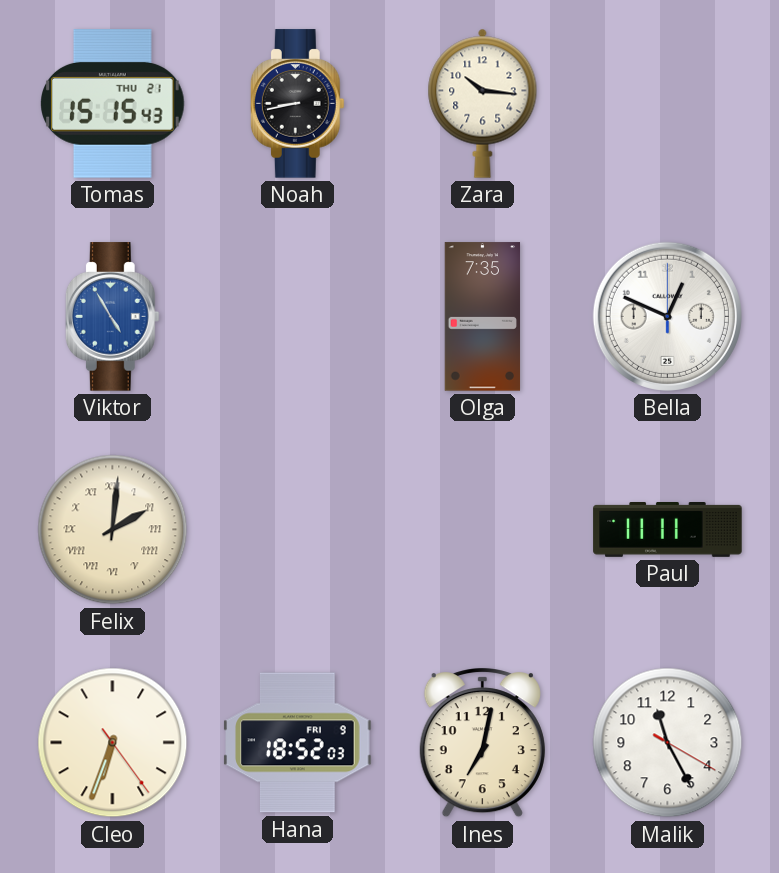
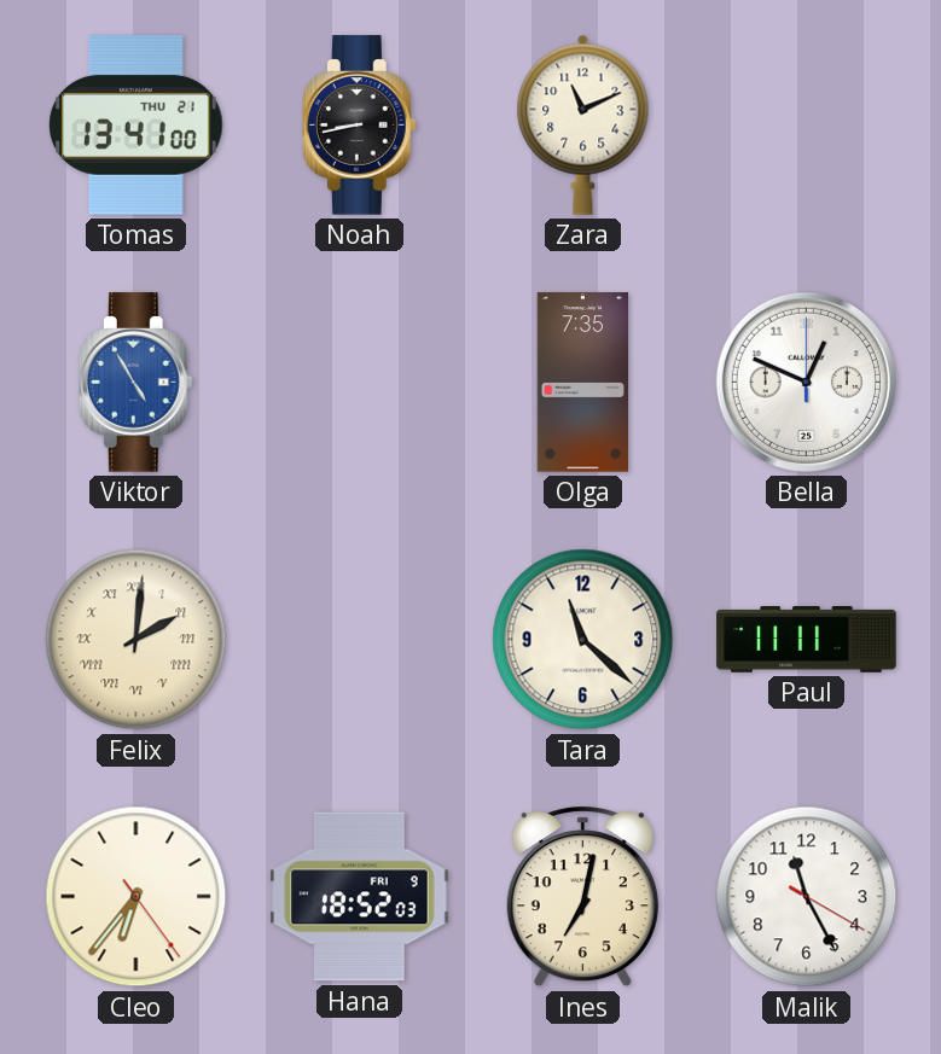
Tomas: 15:15 -> 13:41
Zara: 10:16 -> 11:11
Tara: none -> 11:22
Cleo: 6:33 -> 6:36
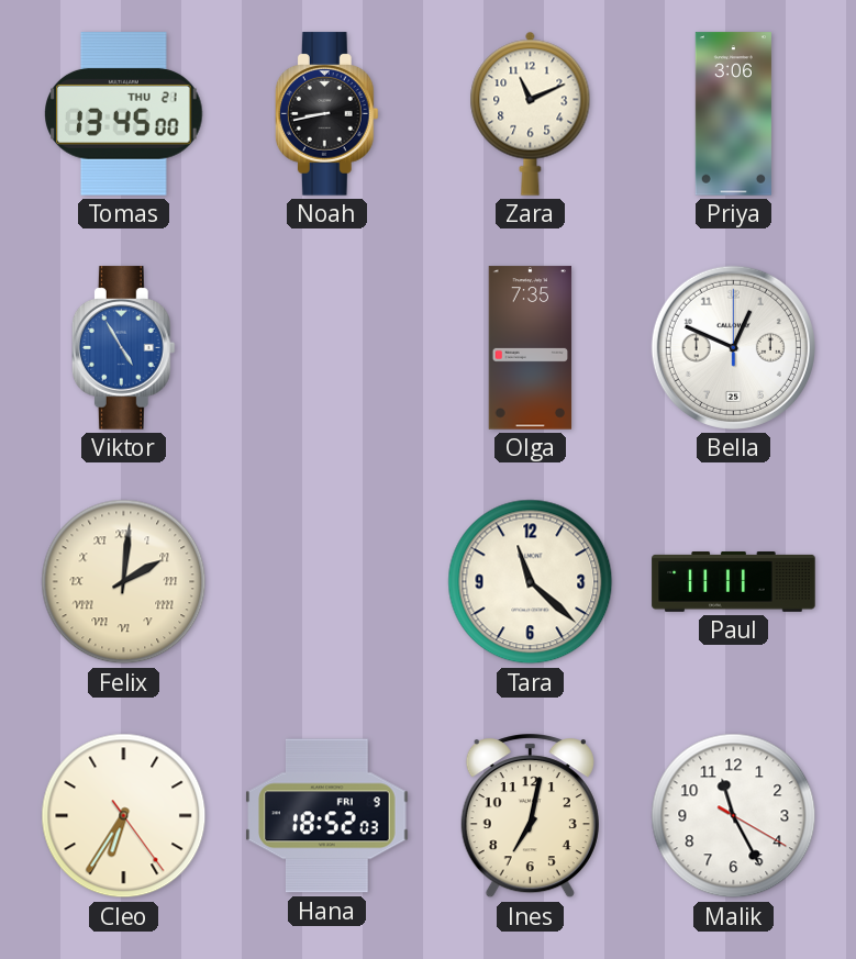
Tomas: 13:41 -> 13:45
Priya: none -> 3:06
Cleo: 6:36 -> 6:35
